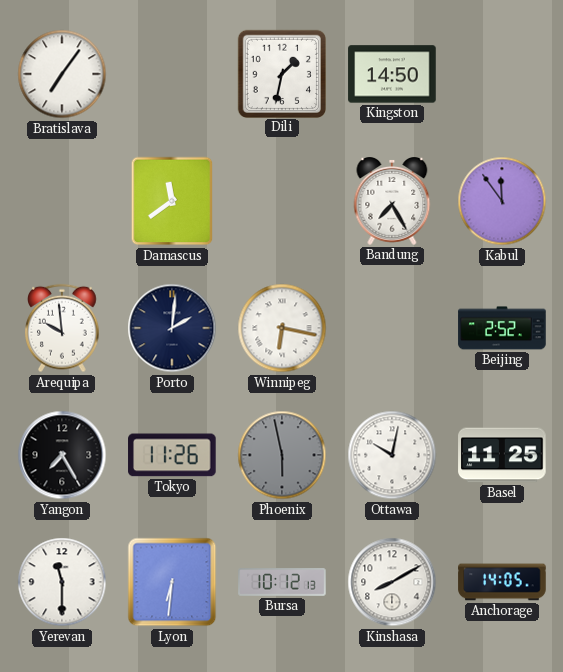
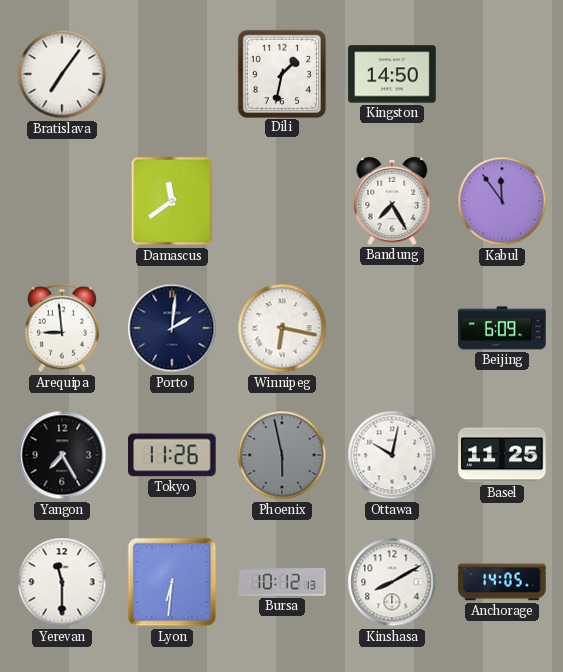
Arequipa: 9:59 -> 8:59
Beijing: 2:52 -> 6:09
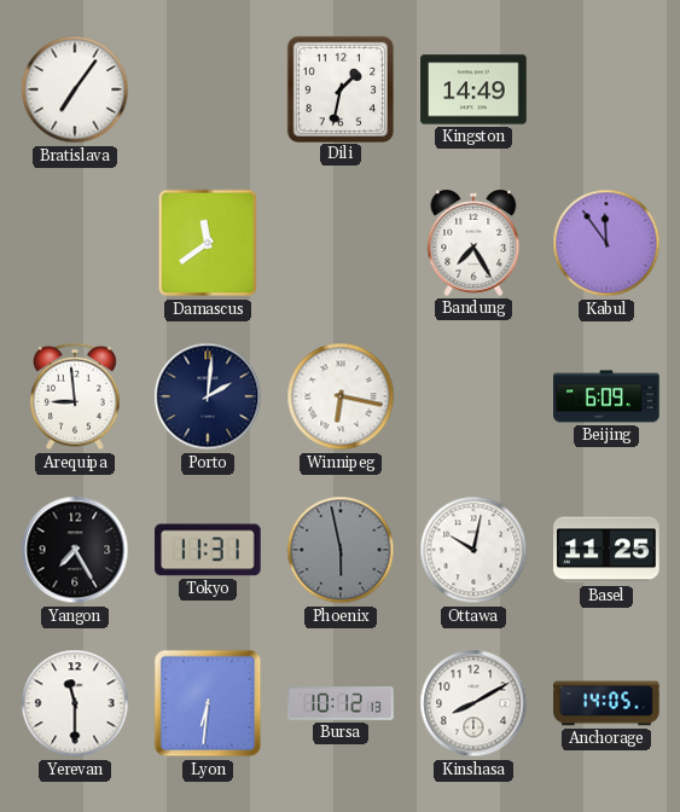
Kingston: 14:50 -> 14:49
Tokyo: 11:26 -> 11:31
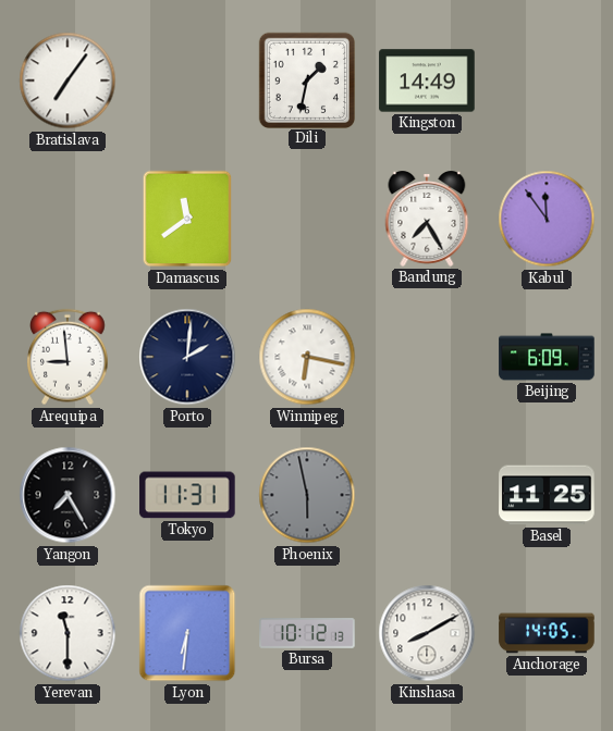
Ottawa: 10:02 -> none
